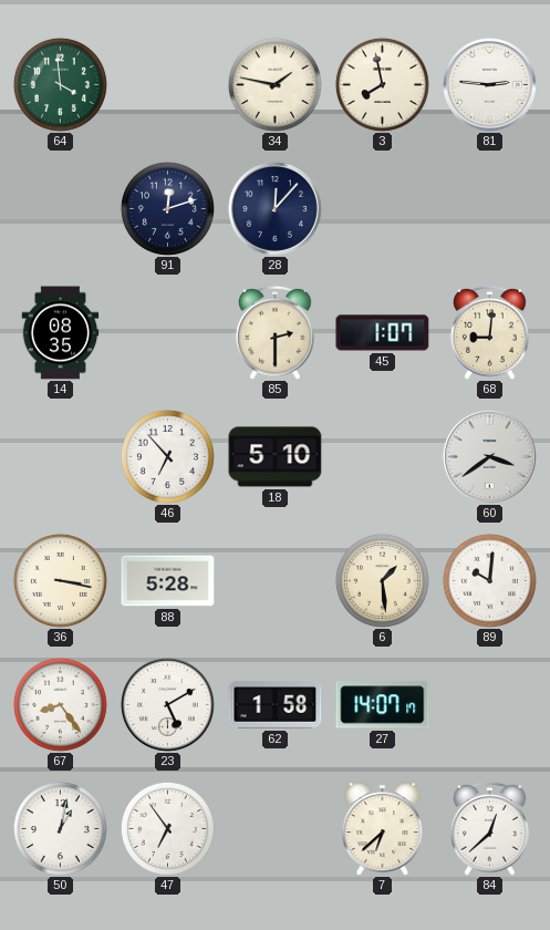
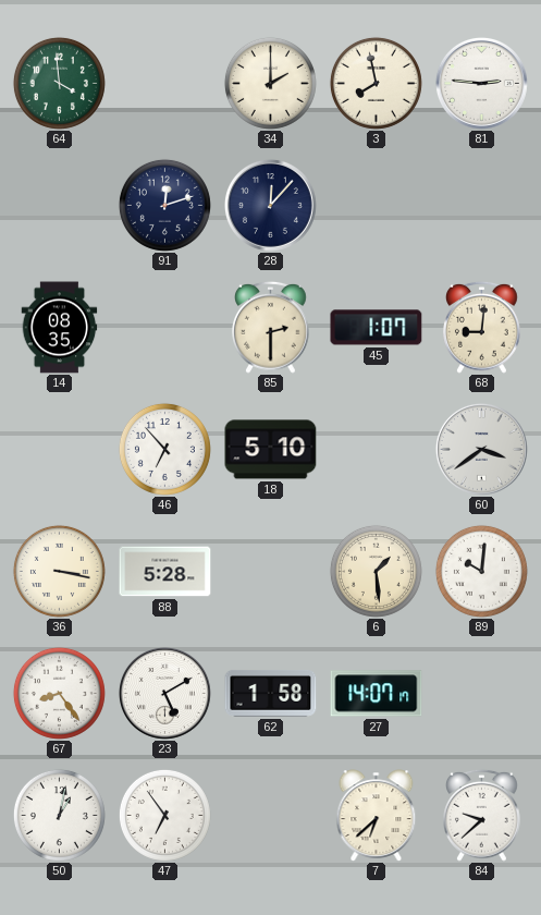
34: 1:47 -> 2:00
84: 12:38 -> 9:38
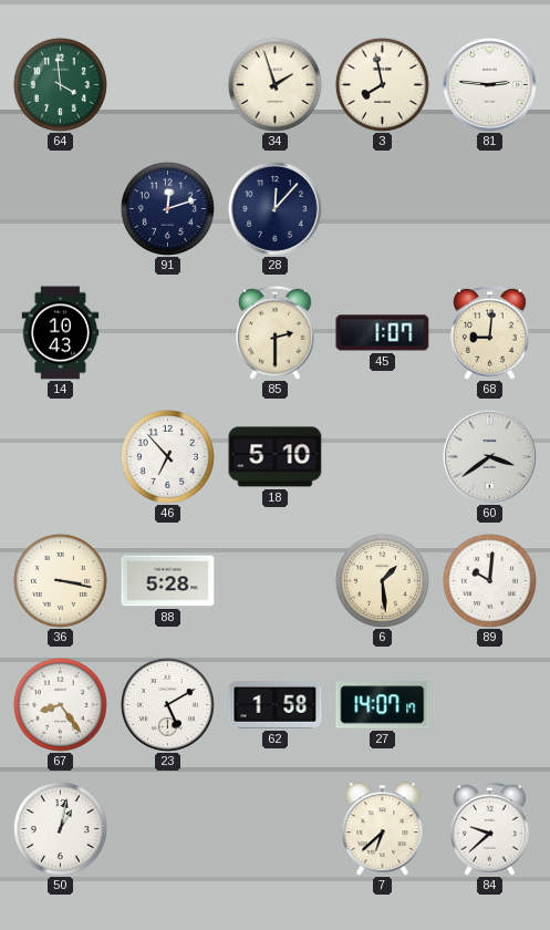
34: 2:00 -> 1:57
14: 08:35 -> 10:43
47: 6:54 -> none
